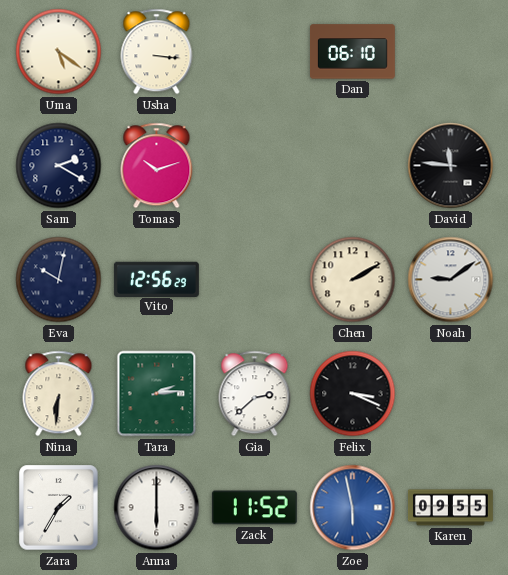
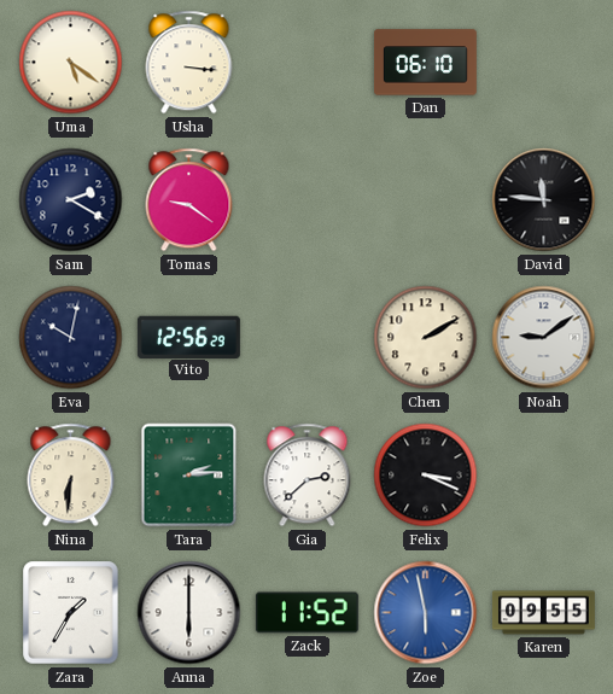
Tomas: 10:12 -> 9:21
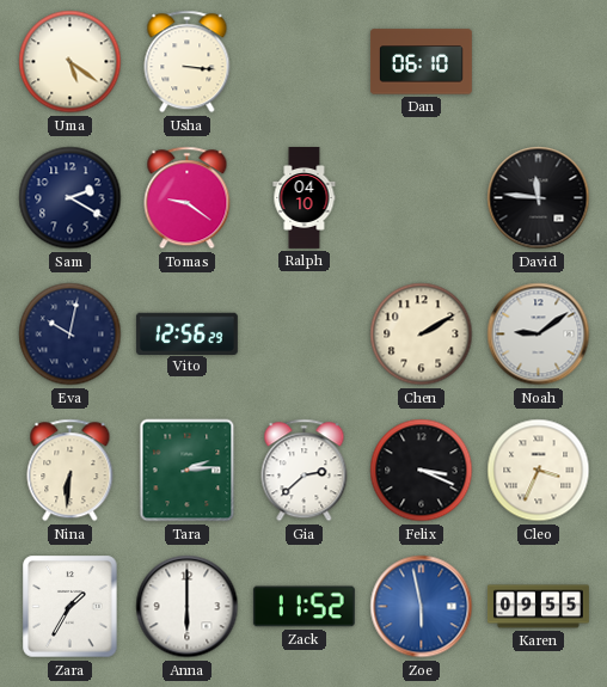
Ralph: none -> 04:10
Cleo: none -> 3:34
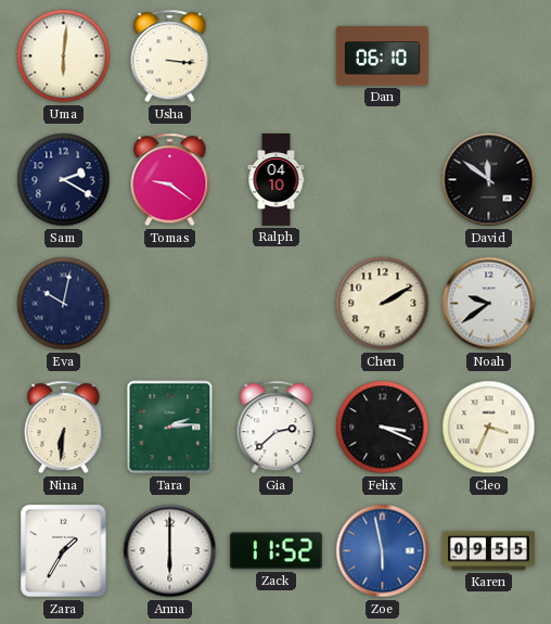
Uma: 5:21 -> 6:01
David: 11:46 -> 11:51
Vito: 12:56 -> none
Noah: 9:09 -> 9:39
